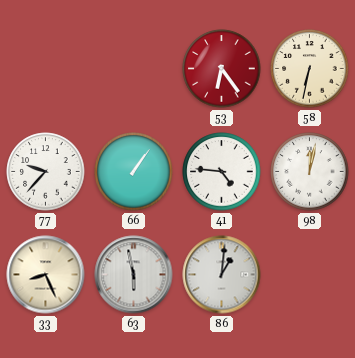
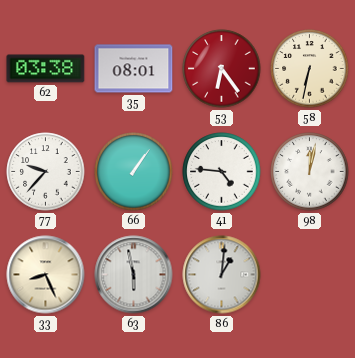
62: none -> 03:38
35: none -> 08:01
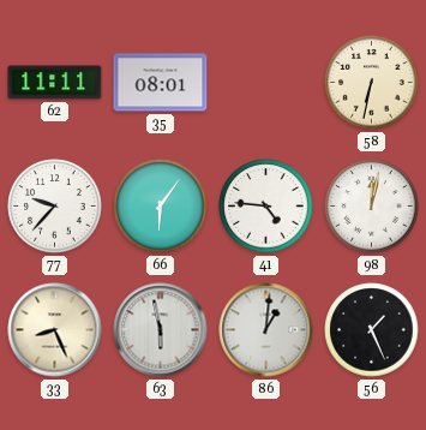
62: 03:38 -> 11:11
53: 6:24 -> none
66: 1:06 -> 6:06
56: none -> 1:26
